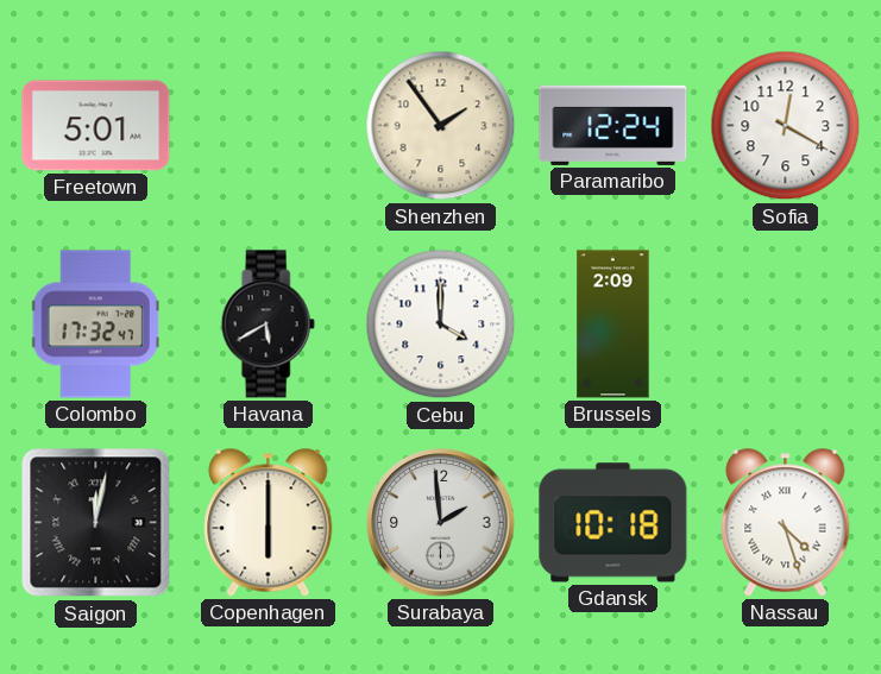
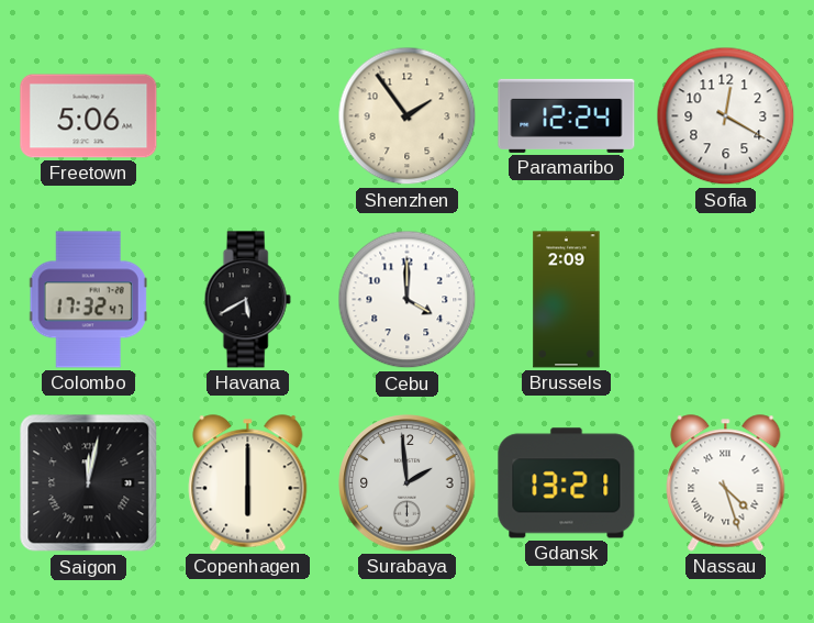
Freetown: 5:01 -> 5:06
Gdansk: 10:18 -> 13:21
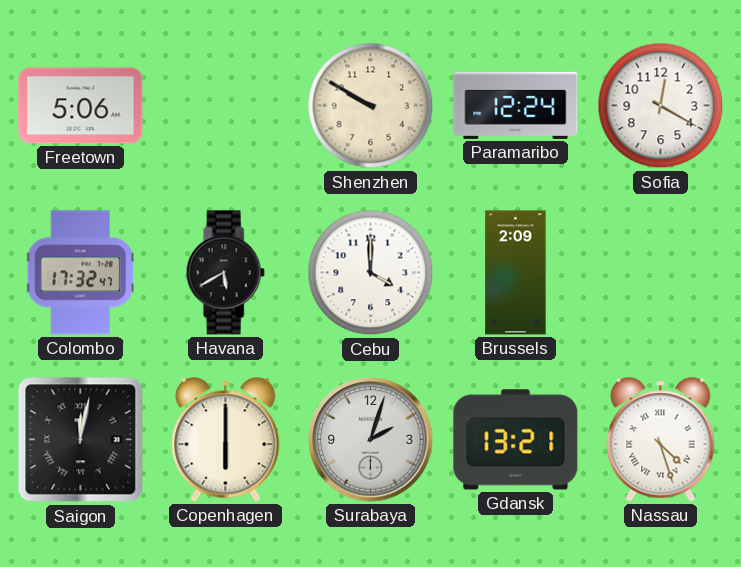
Shenzhen: 1:54 -> 9:50
Surabaya: 1:59 -> 2:03
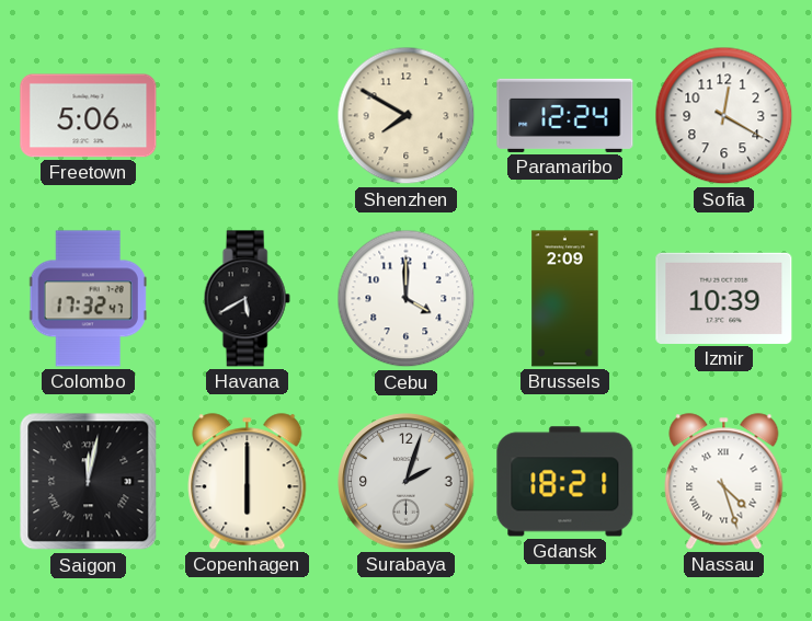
Shenzhen: 9:50 -> 7:50
Izmir: none -> 10:39
Gdansk: 13:21 -> 18:21
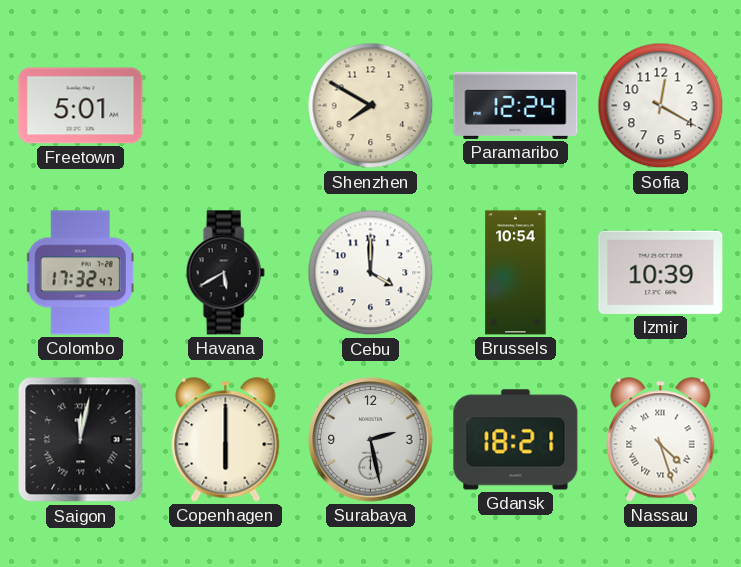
Freetown: 5:06 -> 5:01
Brussels: 2:09 -> 10:54
Surabaya: 2:03 -> 2:28
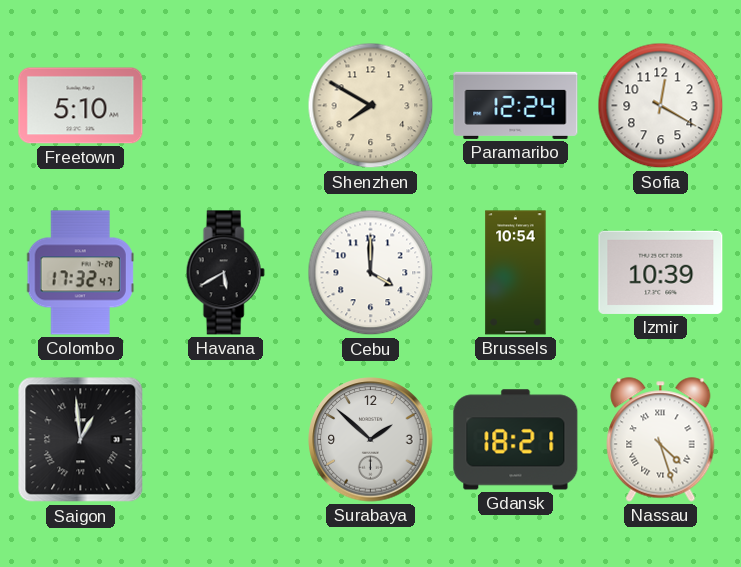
Freetown: 5:01 -> 5:10
Saigon: 12:02 -> 12:59
Copenhagen: 6:00 -> none
Surabaya: 2:28 -> 1:52
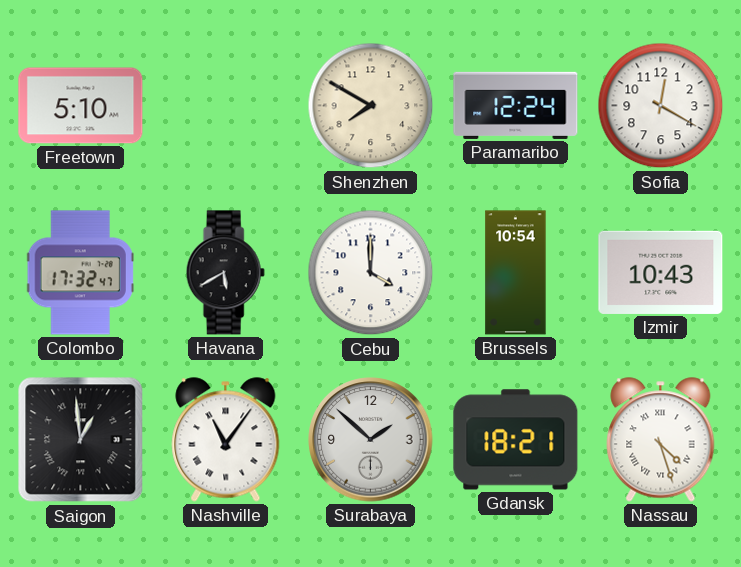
Izmir: 10:39 -> 10:43
Nashville: none -> 11:06
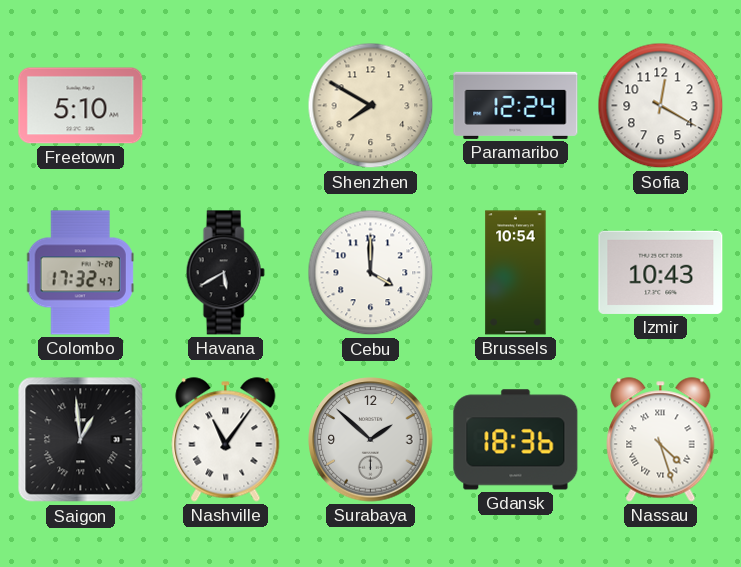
Gdansk: 18:21 -> 18:36
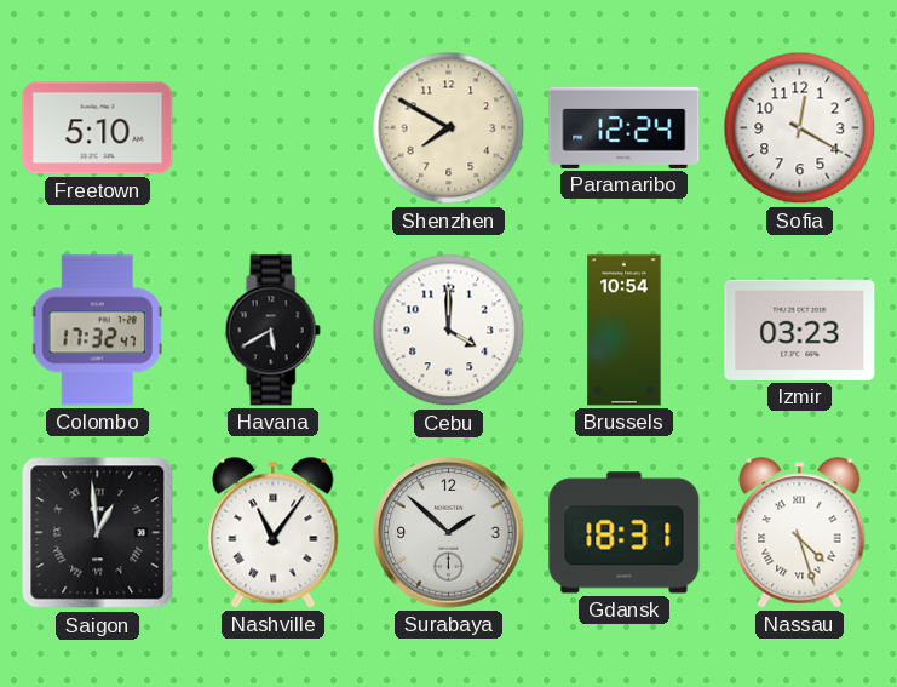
Izmir: 10:43 -> 03:23
Gdansk: 18:36 -> 18:31
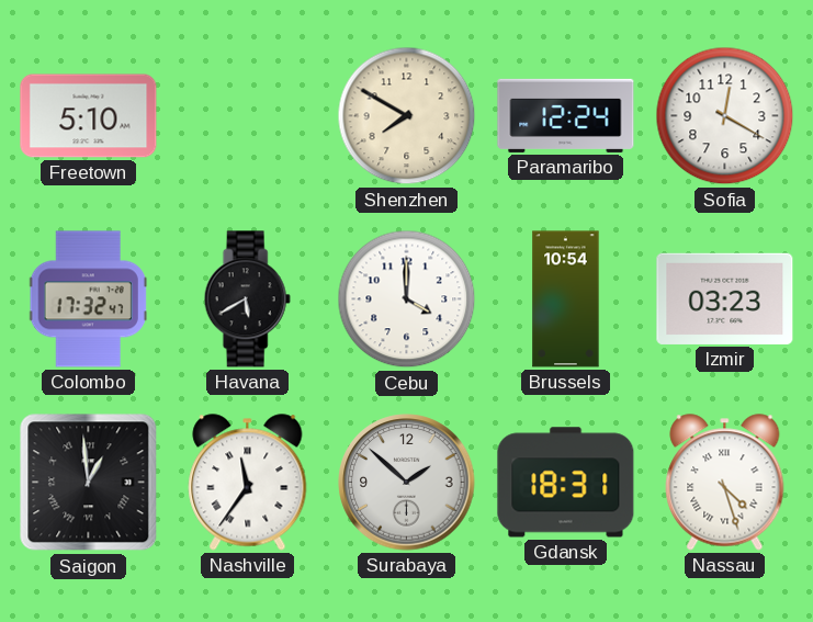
Nashville: 11:06 -> 11:36
